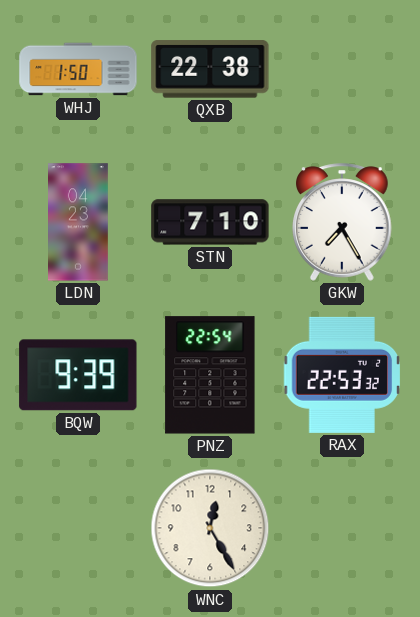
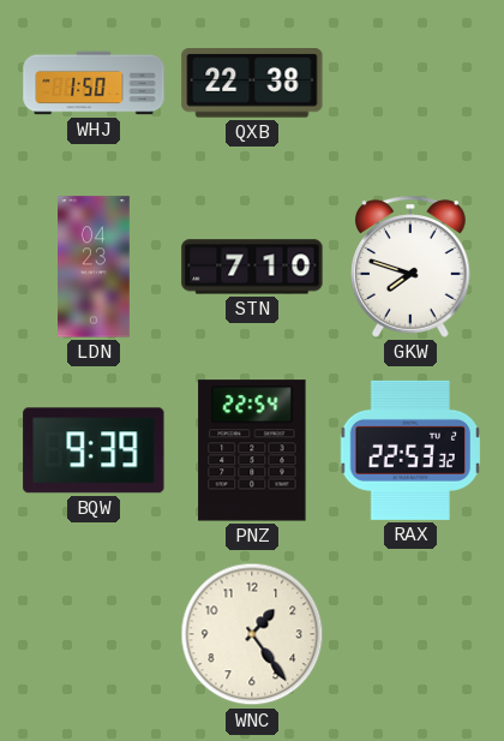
GKW: 7:25 -> 7:48
WNC: 12:25 -> 1:24
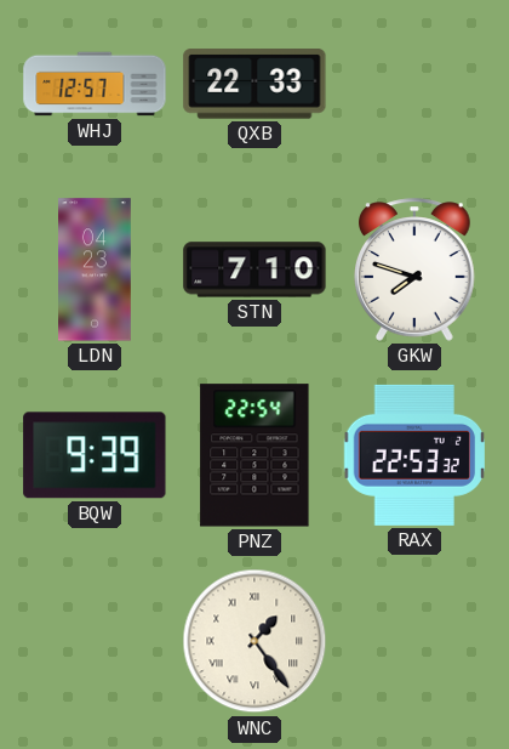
WHJ: 1:50 -> 12:57
QXB: 22:38 -> 22:33
WNC numerals: Arabic -> Roman
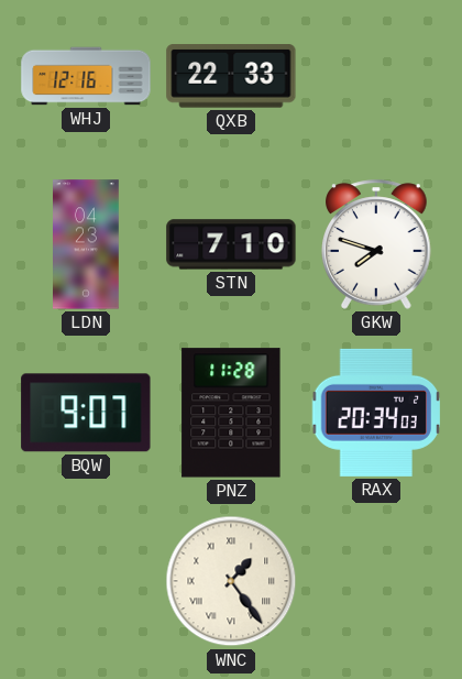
WHJ: 12:57 -> 12:16
BQW: 9:39 -> 9:07
PNZ: 22:54 -> 11:28
RAX: 22:53 -> 20:34
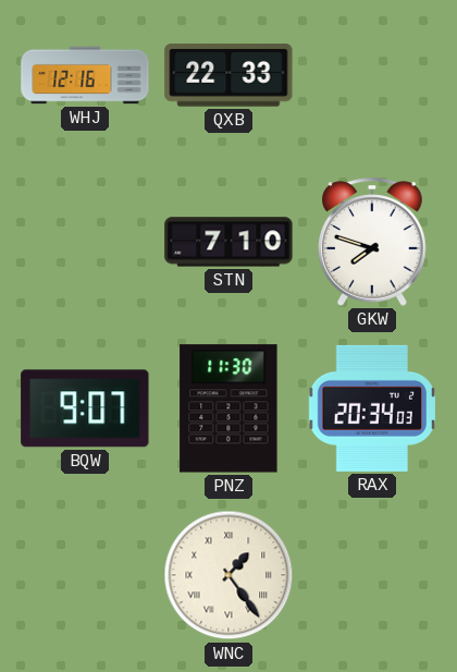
LDN: 04:23 -> none
PNZ: 11:28 -> 11:30
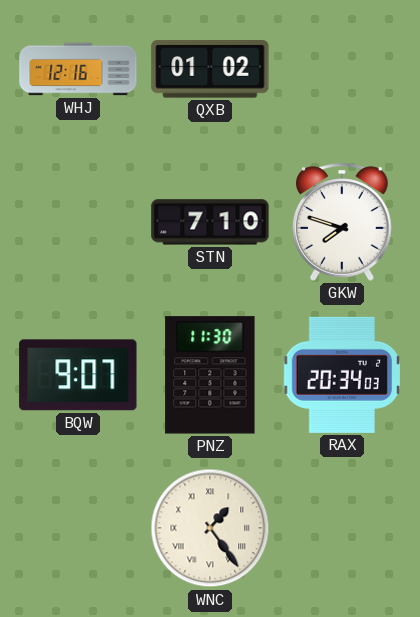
QXB: 22:33 -> 01:02
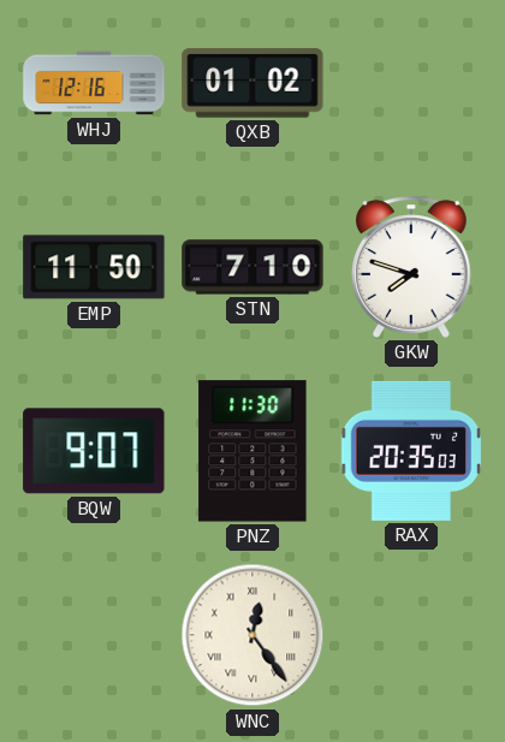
EMP: none -> 11:50
RAX: 20:34 -> 20:35
WNC: 1:24 -> 12:24
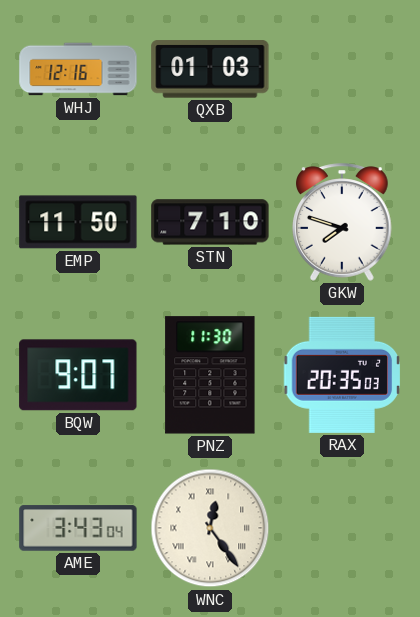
QXB: 01:02 -> 01:03
AME: none -> 3:43
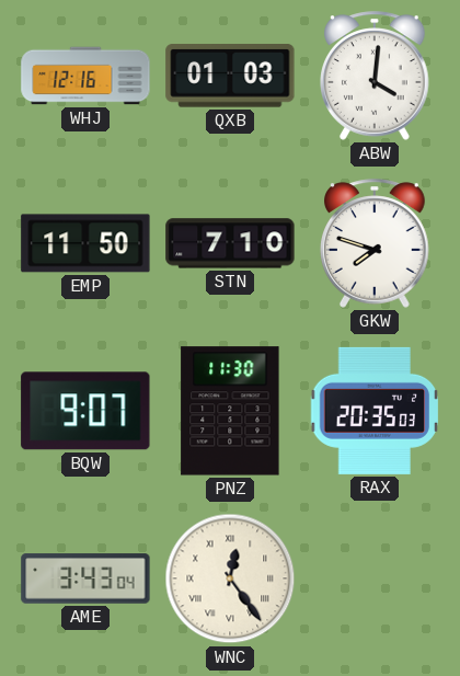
ABW: none -> 4:01
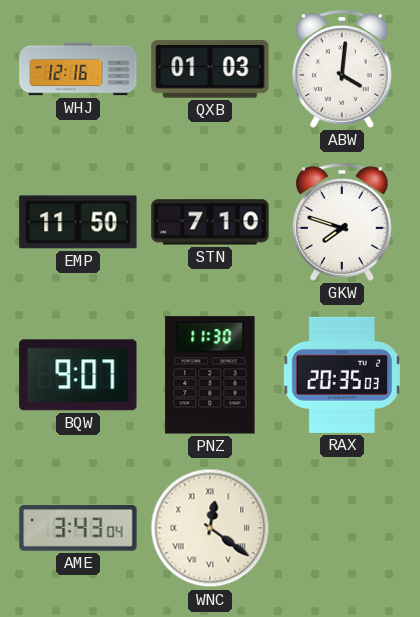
WNC: 12:24 -> 12:21
